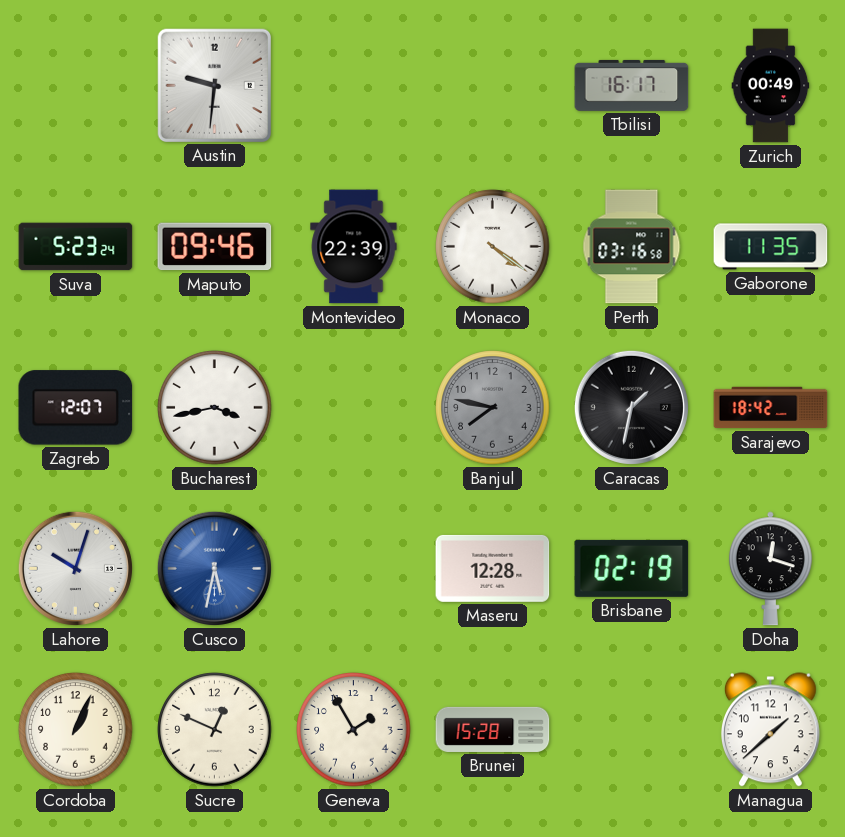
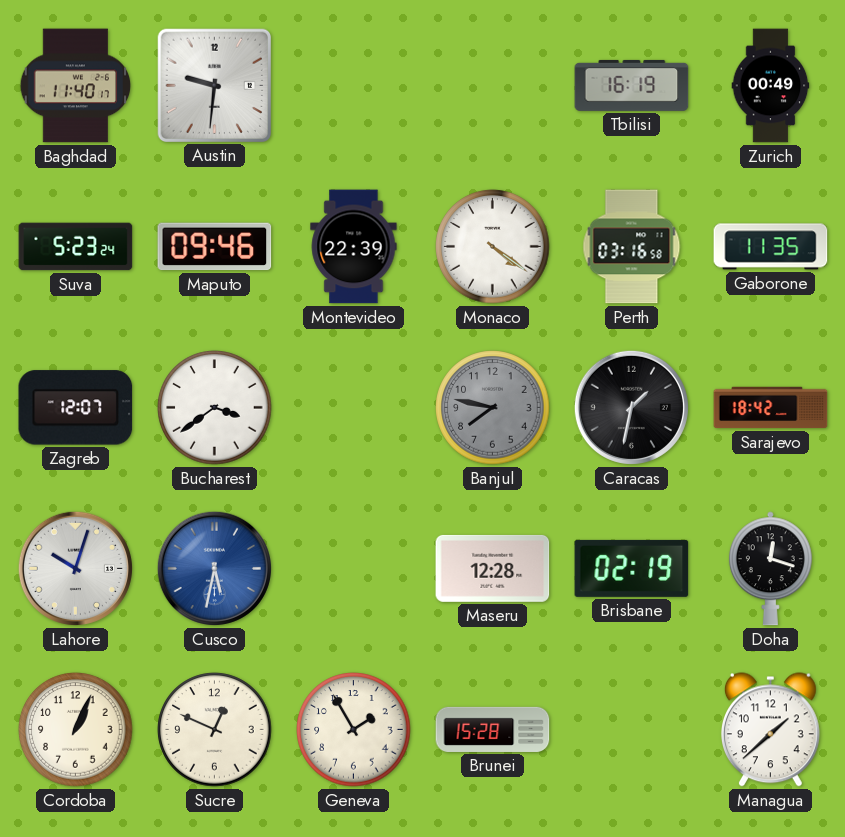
Baghdad: none -> 11:40
Tbilisi: 16:17 -> 16:19
Bucharest: 3:43 -> 3:39
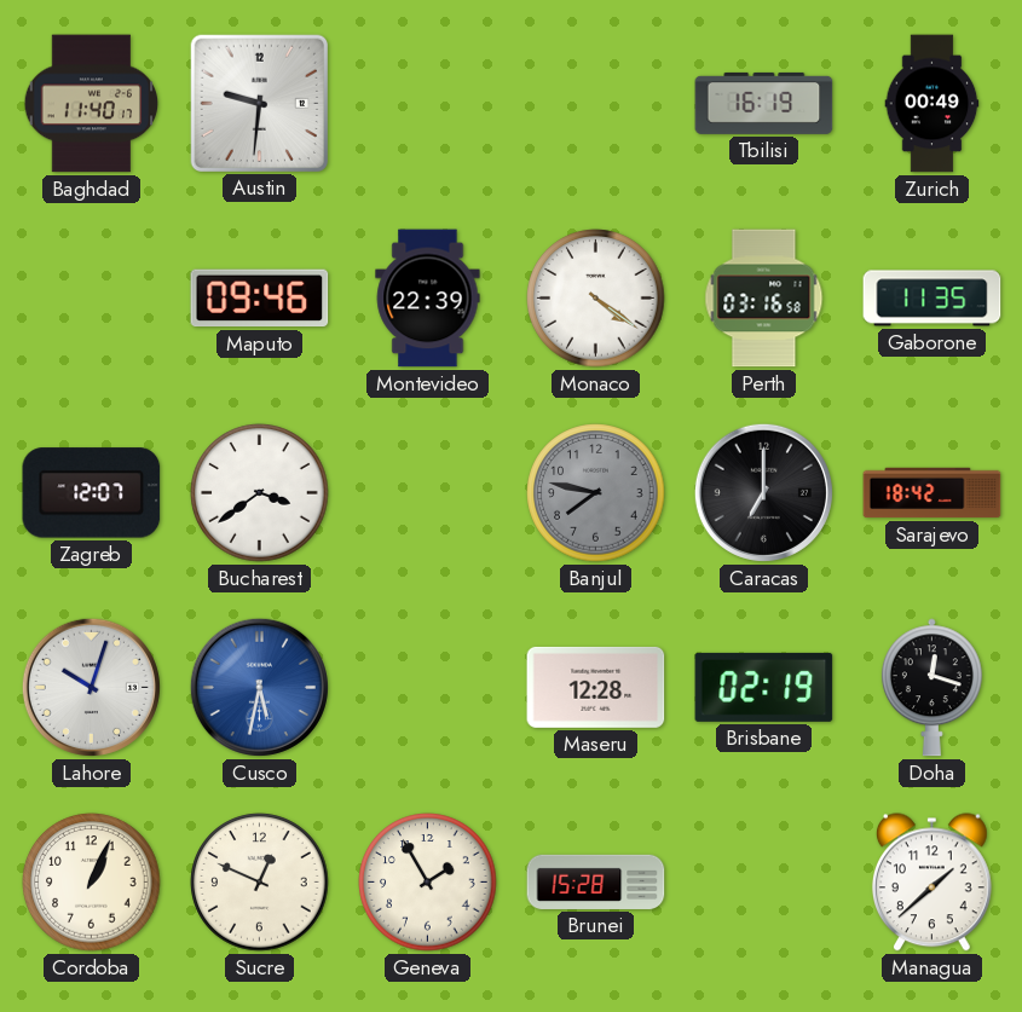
Suva: 5:23 -> none
Caracas: 1:32 -> 7:00
